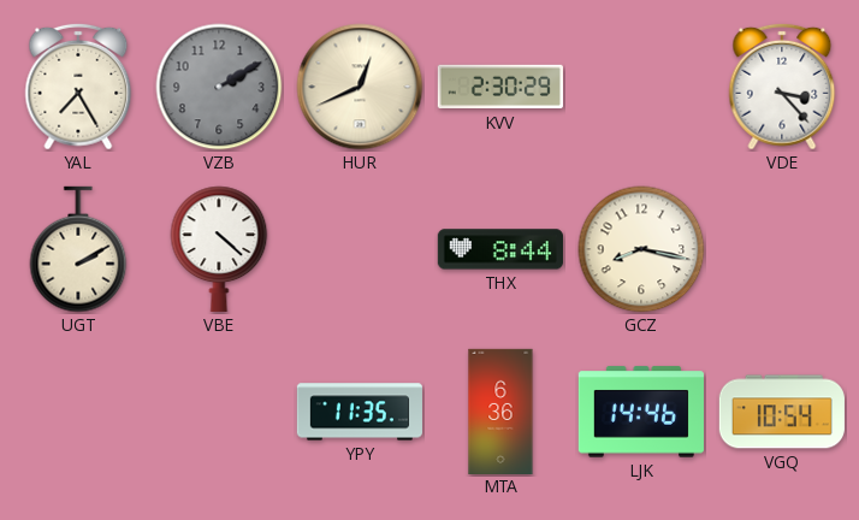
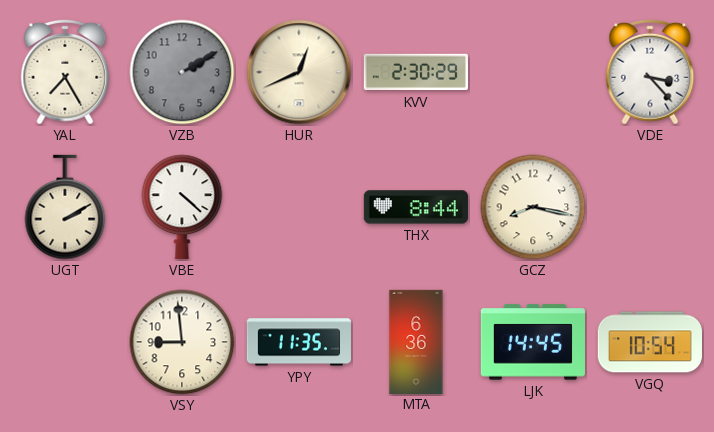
VSY: none -> 8:59
LJK: 14:46 -> 14:45
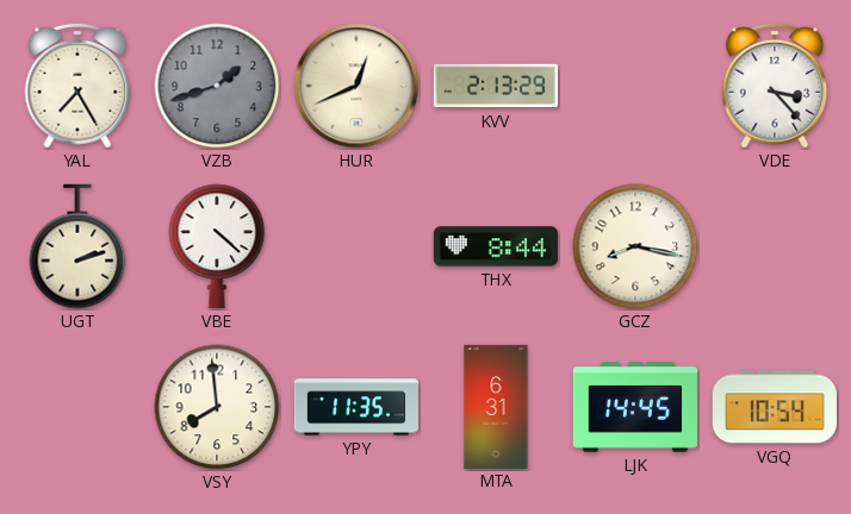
VZB: 2:10 -> 1:42
KVV: 2:30 -> 2:13
UGT: 2:10 -> 2:12
VSY: 8:59 -> 7:59
MTA: 6:36 -> 6:31
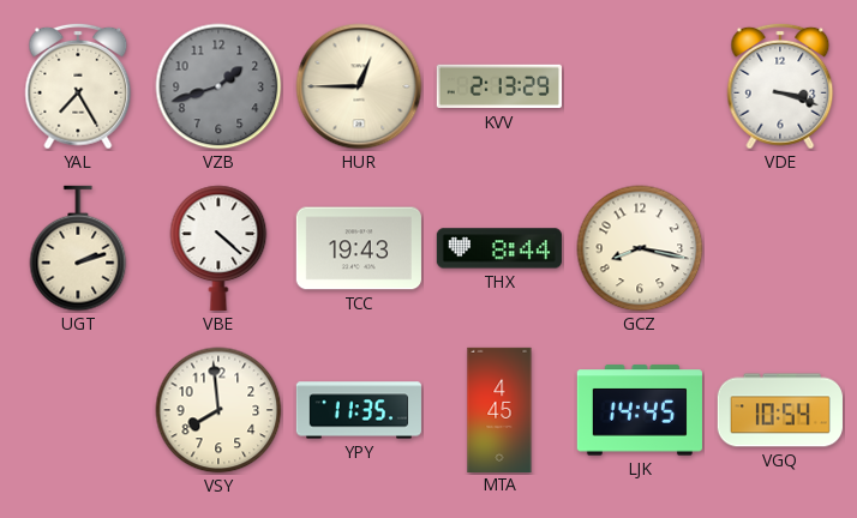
HUR: 12:41 -> 12:45
VDE: 3:23 -> 3:18
TCC: none -> 19:43
MTA: 6:31 -> 4:45
